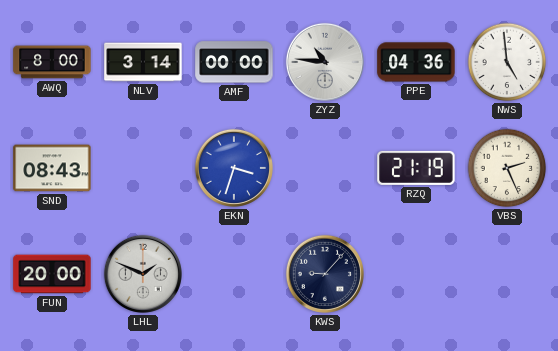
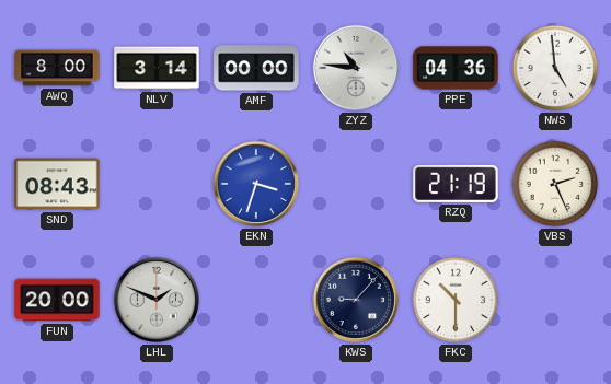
FKC: none -> 10:30
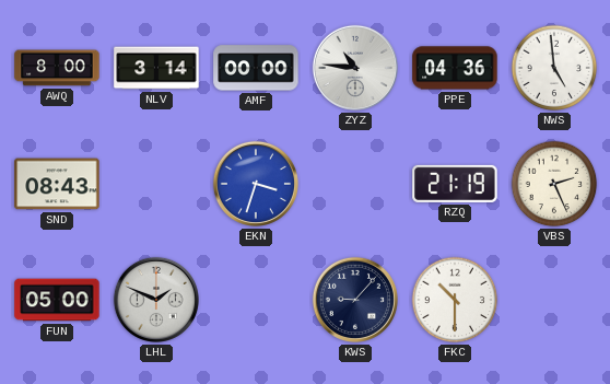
FUN: 20:00 -> 05:00
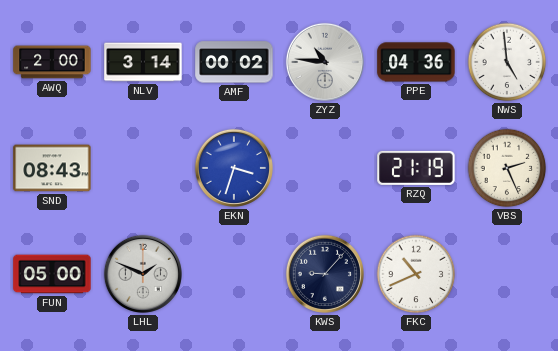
AWQ: 8:00 -> 2:00
AMF: 00:00 -> 00:02
FKC: 10:30 -> 10:41
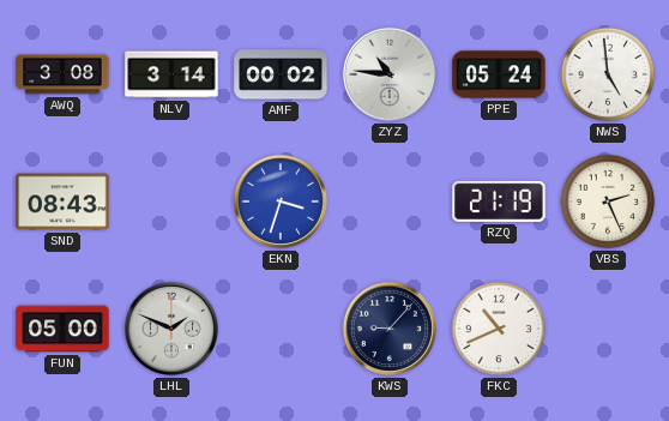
AWQ: 2:00 -> 3:08
PPE: 04:36 -> 05:24
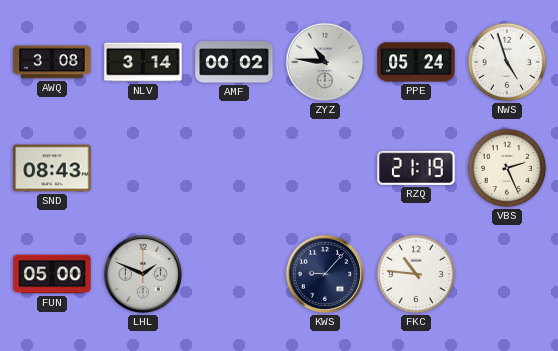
NWS: 4:59 -> 4:57
EKN: 3:33 -> none
FKC: 10:41 -> 10:46
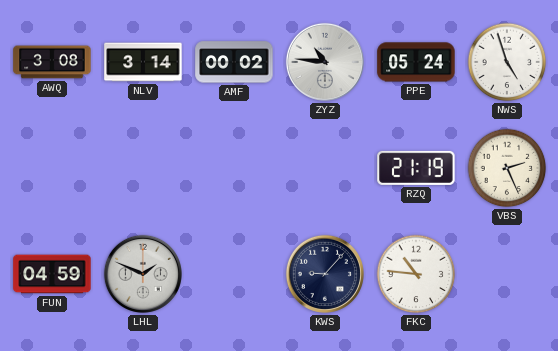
SND: 08:43 -> none
FUN: 05:00 -> 04:59
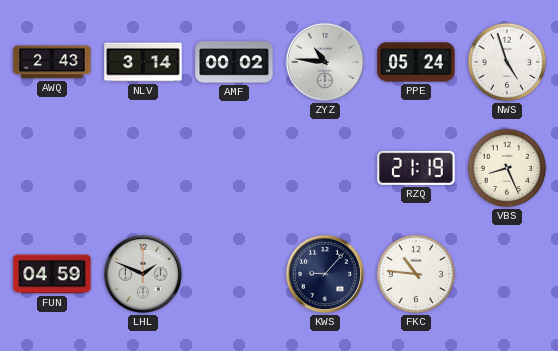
AWQ: 3:08 -> 2:43
VBS: 2:26 -> 8:26
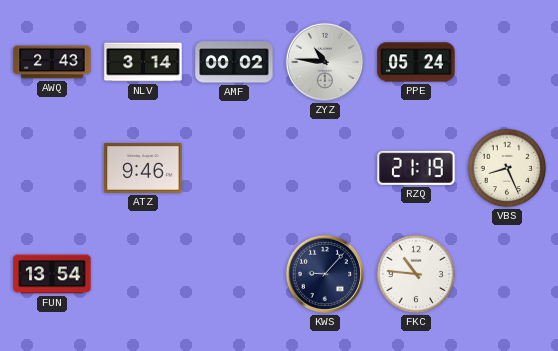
NWS: 4:57 -> none
ATZ: none -> 9:46
FUN: 04:59 -> 13:54
LHL: 1:49 -> none
